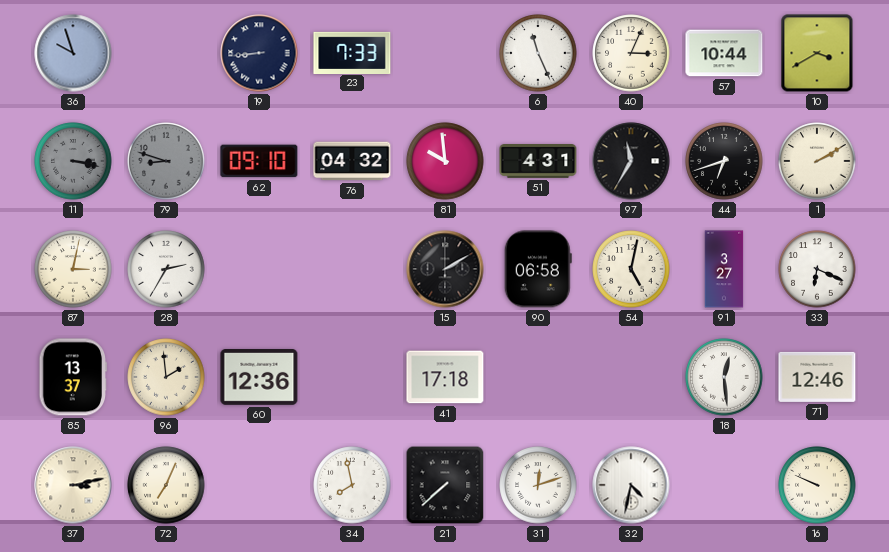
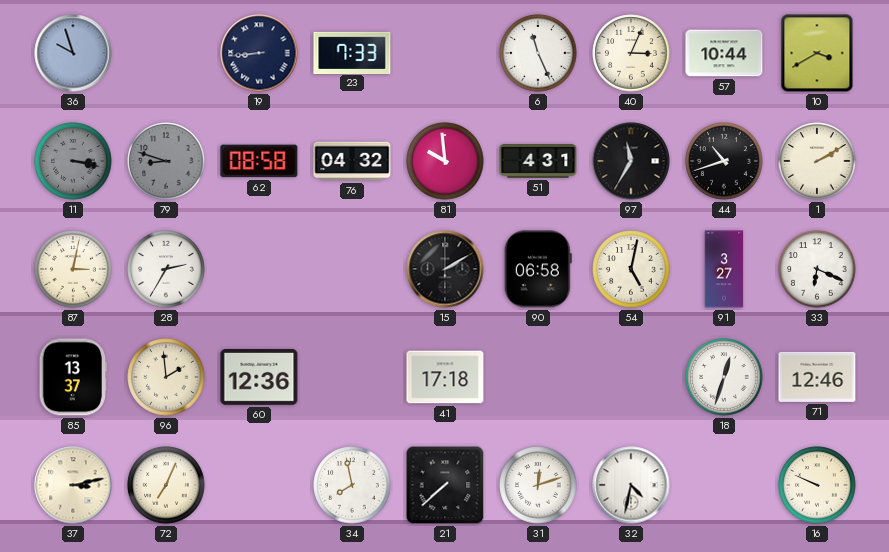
62: 09:10 -> 08:58
44: 6:42 -> 10:42
18: 12:29 -> 12:33
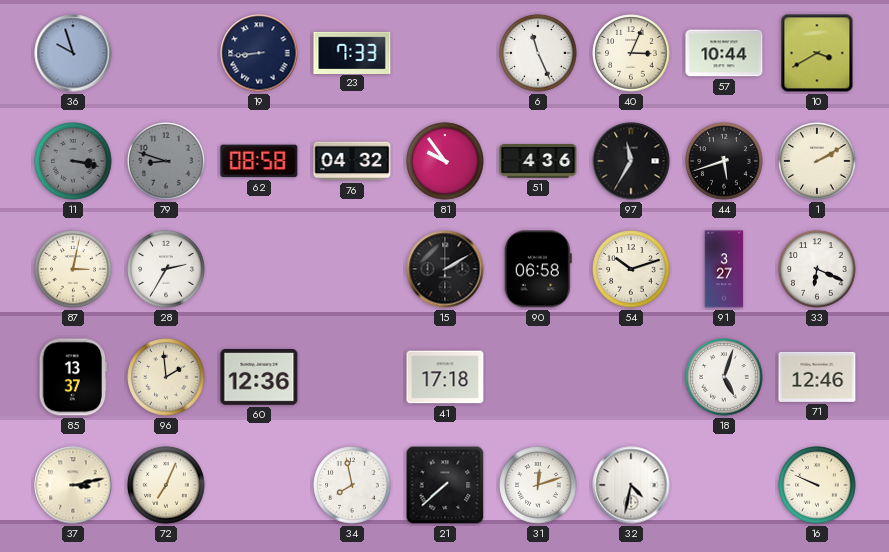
81: 9:59 -> 9:54
51: 4:31 -> 4:36
44: 10:42 -> 5:42
54: 5:02 -> 10:12
18: 12:33 -> 5:03
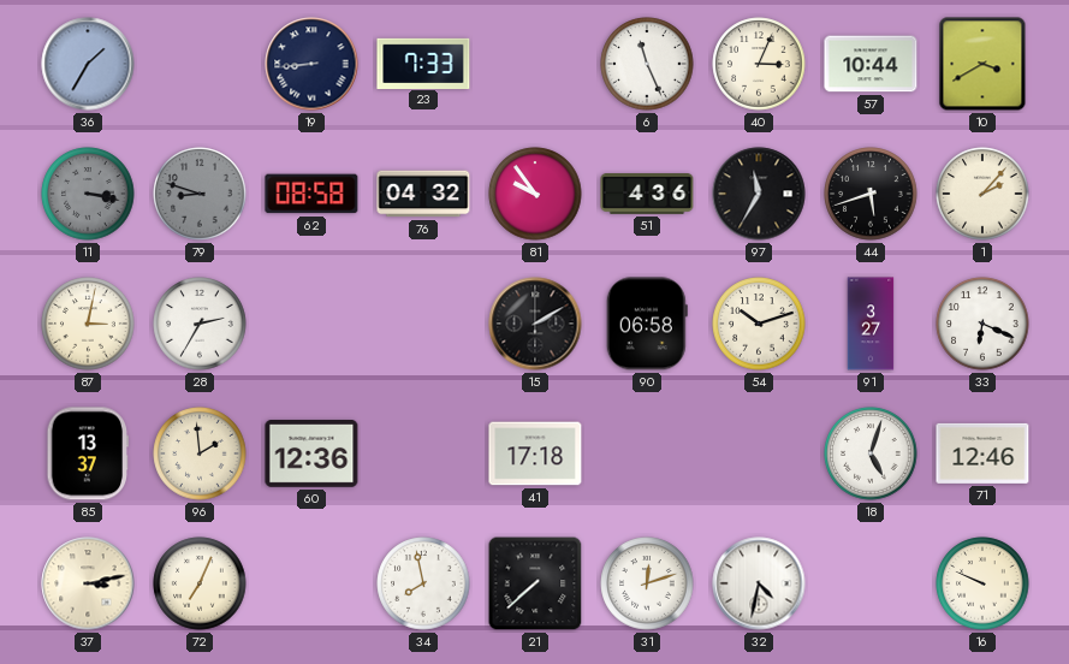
36: 9:57 -> 1:35
1: 2:10 -> 2:07
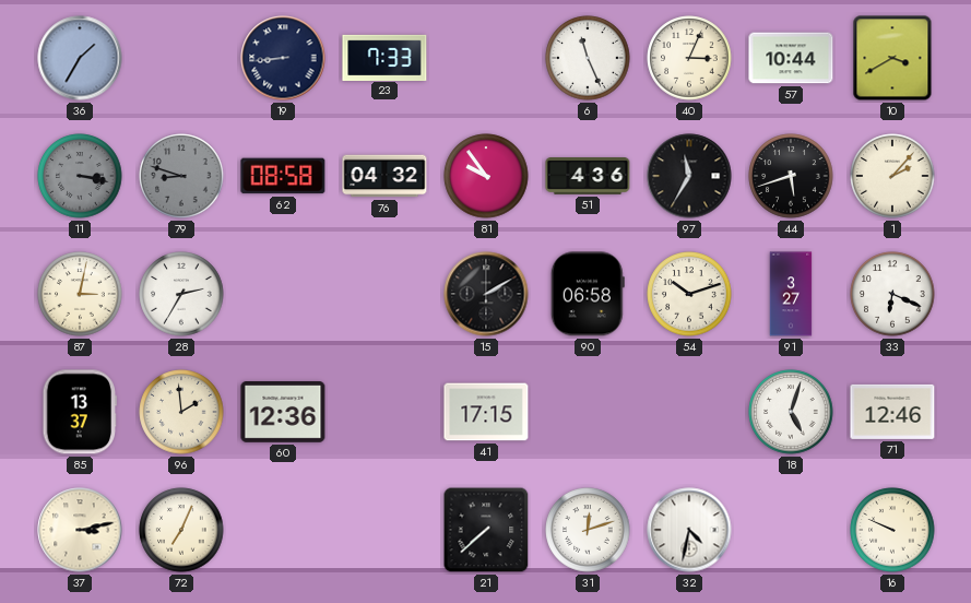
41: 17:18 -> 17:15
34: 7:58 -> none
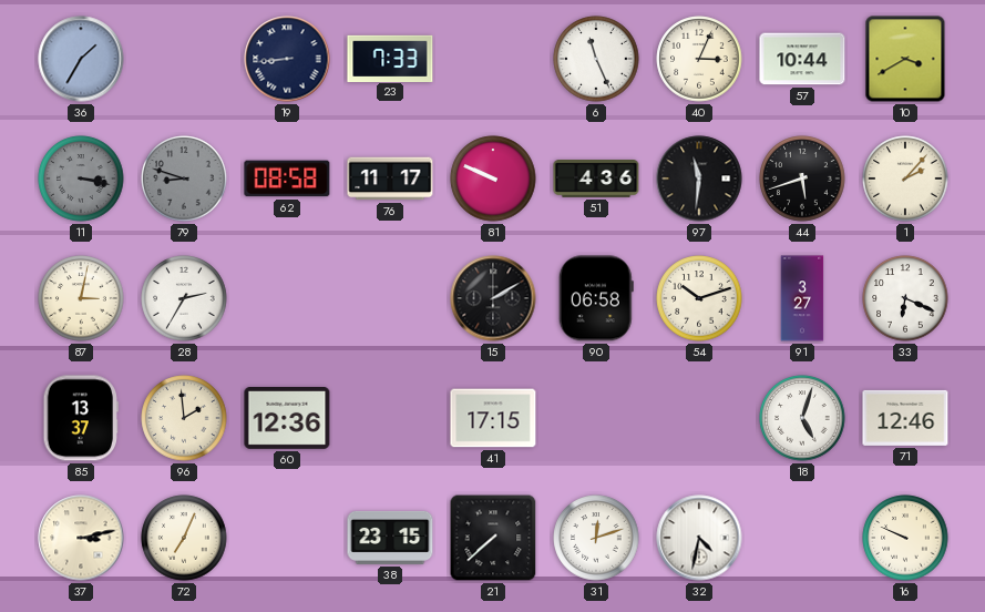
76: 04:32 -> 11:17
81: 9:54 -> 9:49
97: 11:35 -> 11:31
38: none -> 23:15
